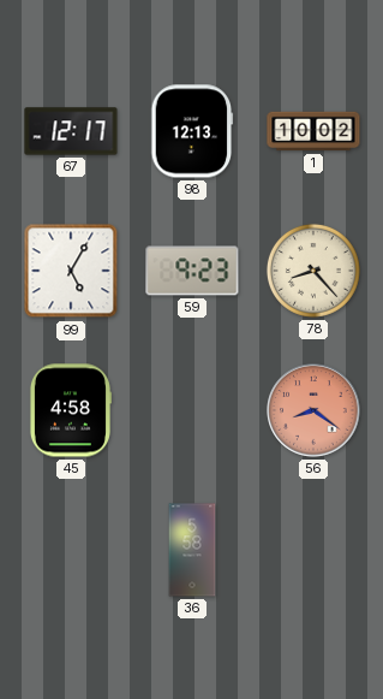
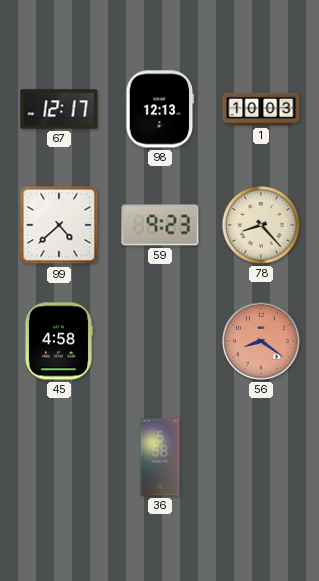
1: 10:02 -> 10:03
99: 5:05 -> 4:38
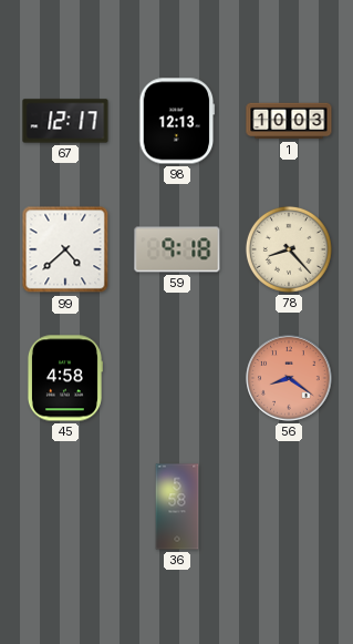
59: 9:23 -> 9:18
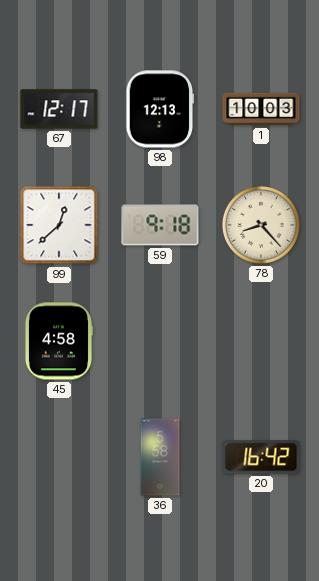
99: 4:38 -> 12:38
56: 8:21 -> none
20: none -> 16:42
